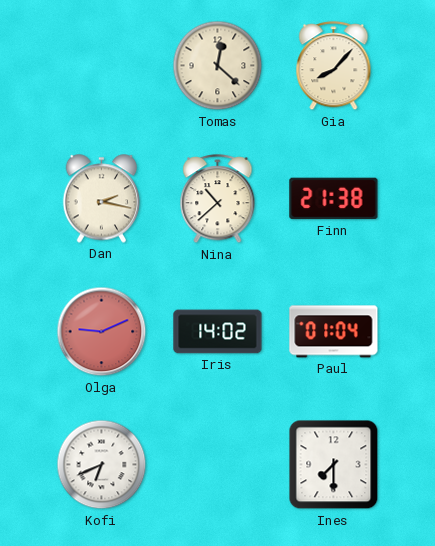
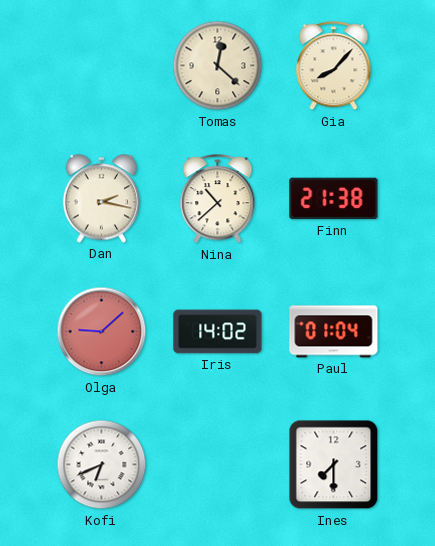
Olga: 9:11 -> 9:08
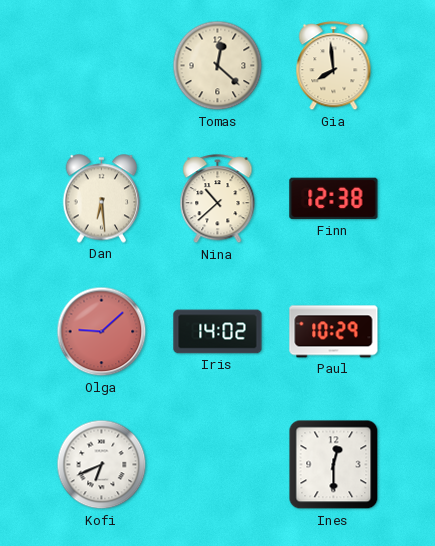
Gia: 8:07 -> 7:59
Dan: 2:17 -> 6:29
Finn: 21:38 -> 12:38
Paul: 01:04 -> 10:29
Ines: 7:30 -> 12:30
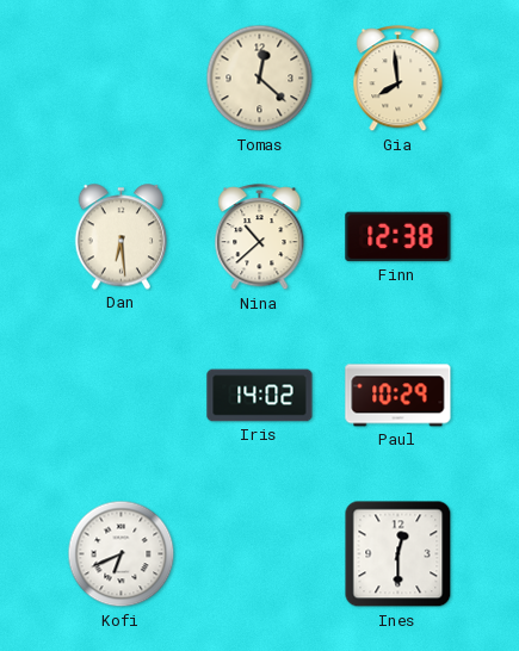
Olga: 9:08 -> none
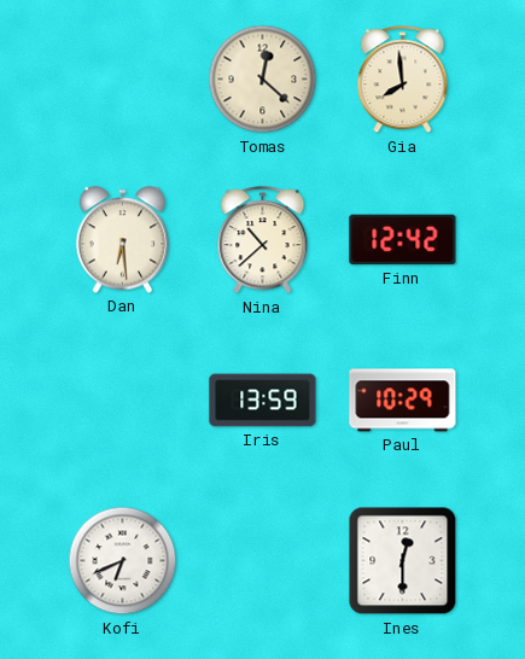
Finn: 12:38 -> 12:42
Iris: 14:02 -> 13:59
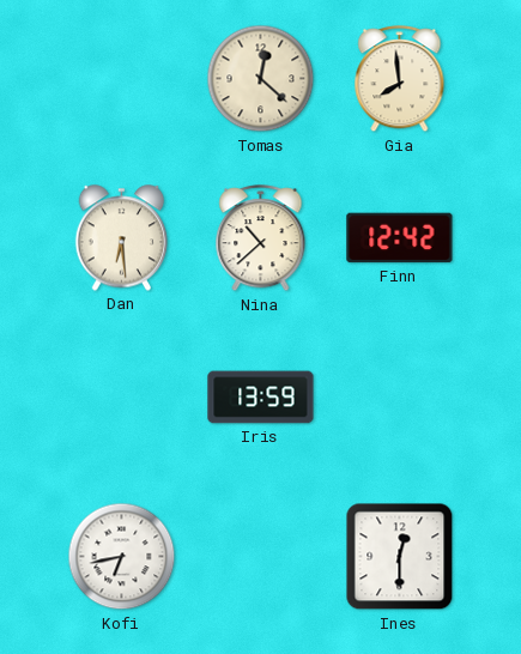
Paul: 10:29 -> none
Kofi: 6:41 -> 6:43
